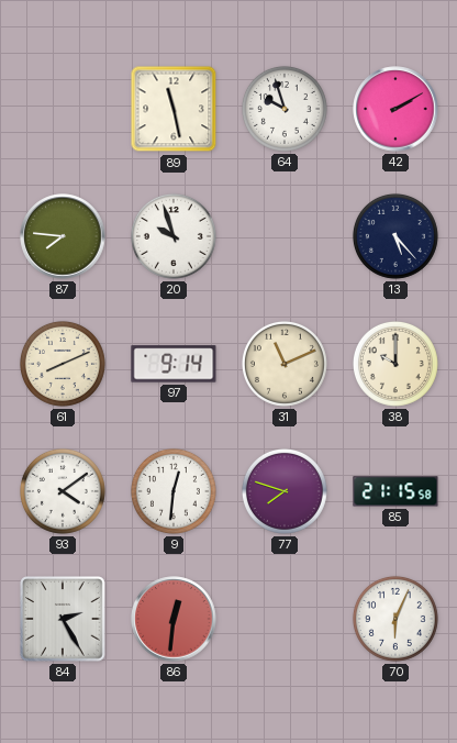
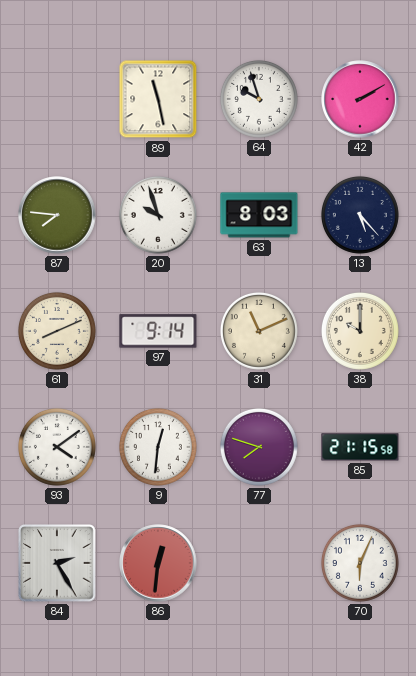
63: none -> 8:03
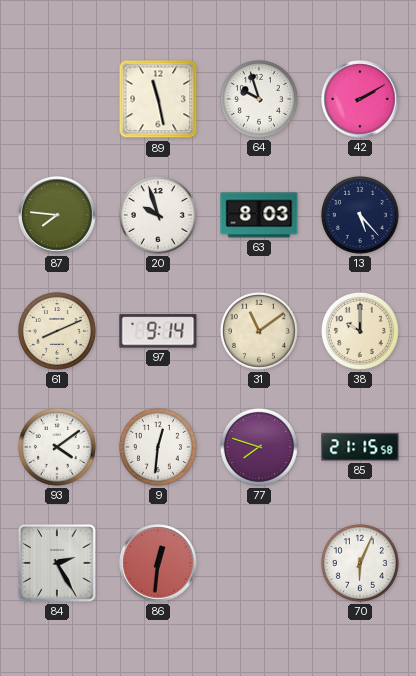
31: 11:11 -> 11:09
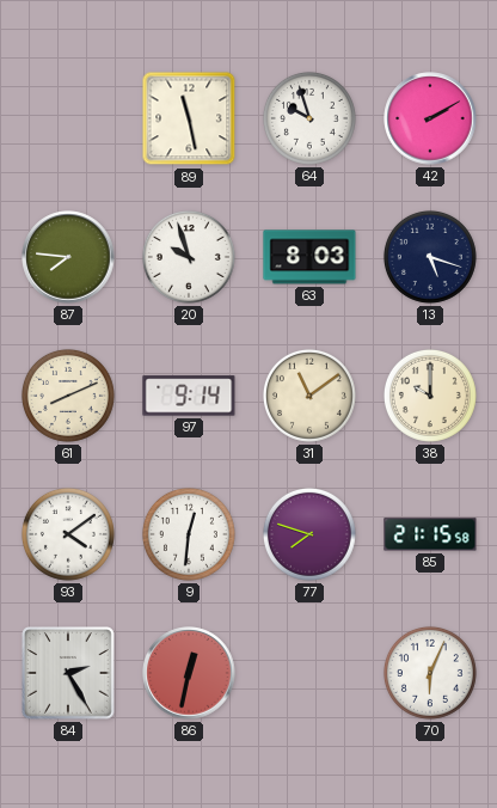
13: 5:23 -> 5:18
86: 12:31 -> 12:32
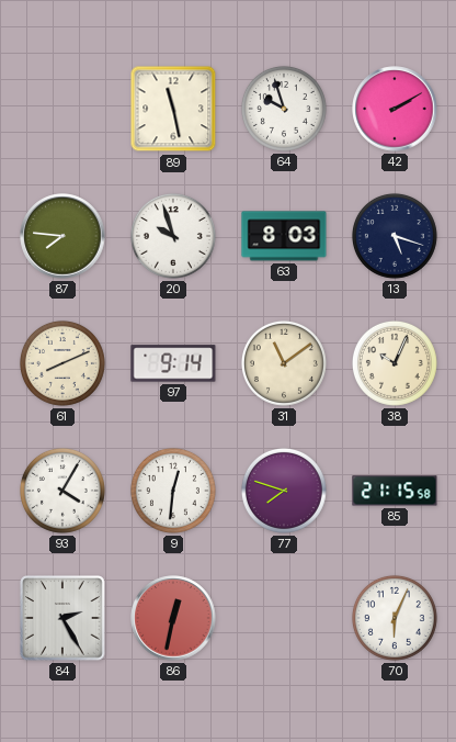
38: 10:00 -> 10:04
93: 4:09 -> 4:05
